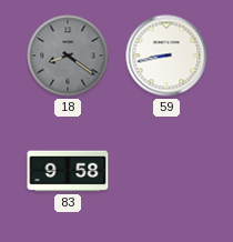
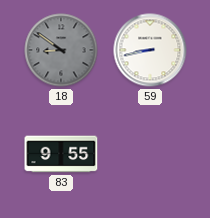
18: 8:21 -> 8:51
83: 9:58 -> 9:55
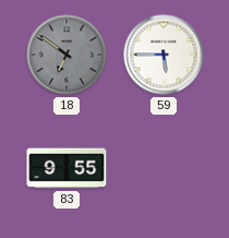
18: 8:51 -> 6:51
59: 8:43 -> 5:45
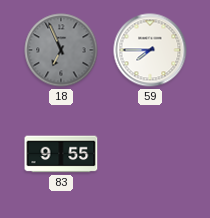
18: 6:51 -> 6:56
59: 5:45 -> 7:45
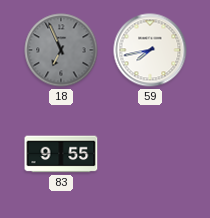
59: 7:45 -> 7:43
